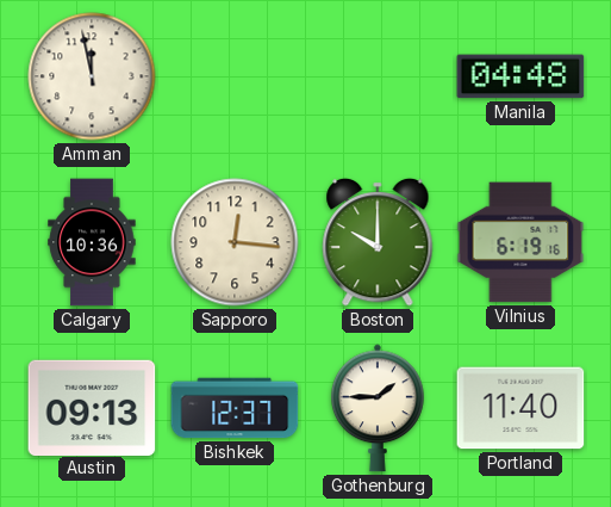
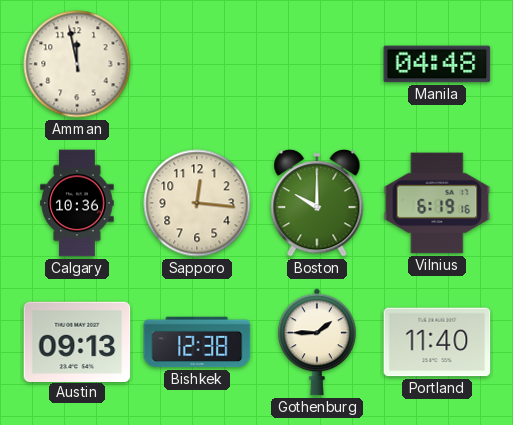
Bishkek: 12:37 -> 12:38
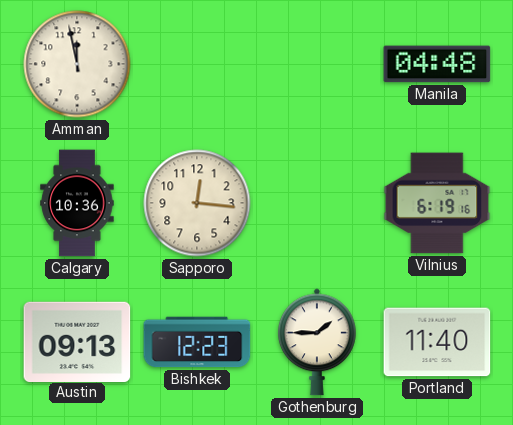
Boston: 10:00 -> none
Bishkek: 12:38 -> 12:23
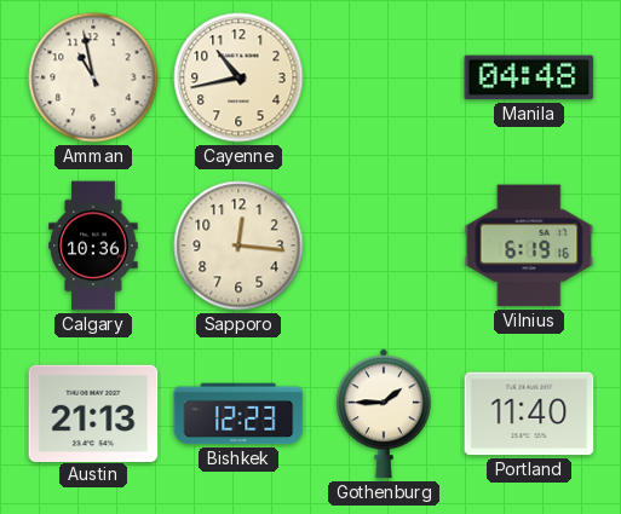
Amman: 11:58 -> 10:58
Cayenne: none -> 10:43
Austin: 09:13 -> 21:13
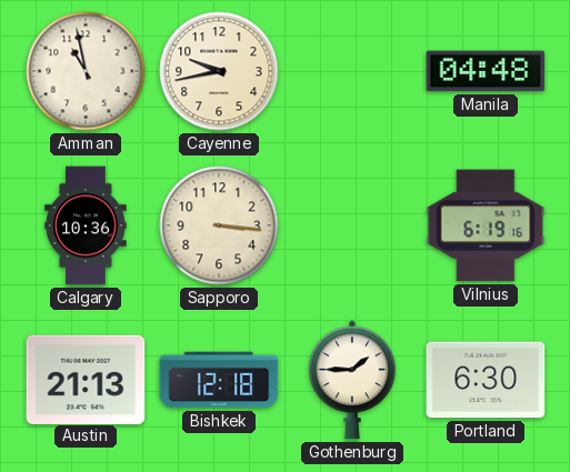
Cayenne: 10:43 -> 9:43
Sapporo: 12:16 -> 3:16
Bishkek: 12:23 -> 12:18
Portland: 11:40 -> 6:30
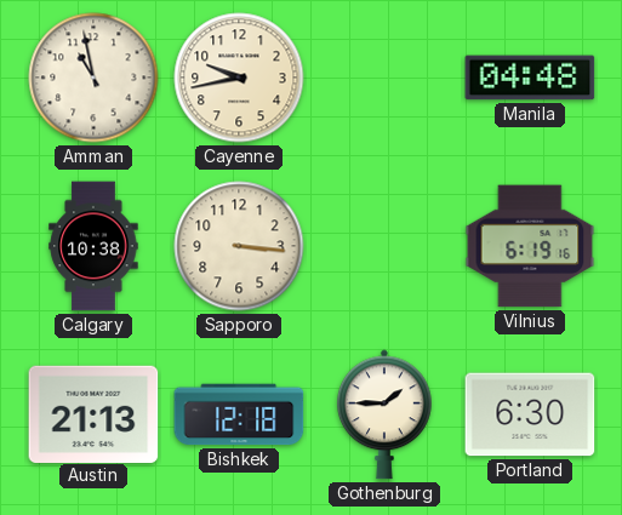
Calgary: 10:36 -> 10:38
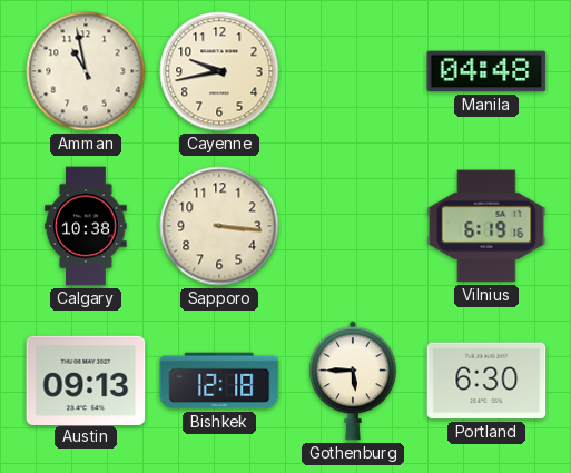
Austin: 21:13 -> 09:13
Gothenburg: 1:45 -> 5:45
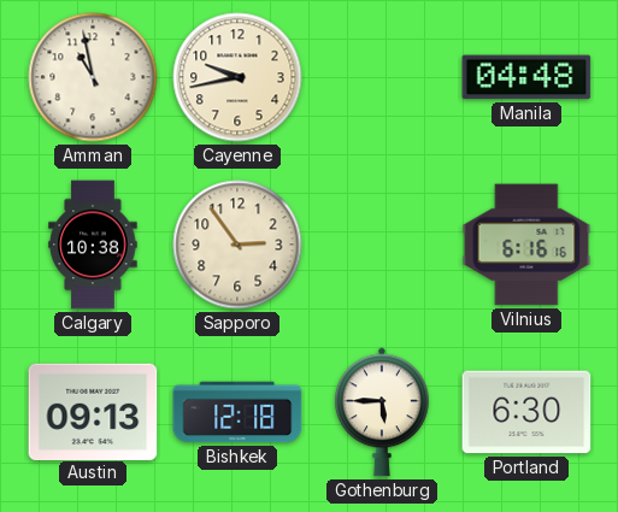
Sapporo: 3:16 -> 2:54
Vilnius: 6:19 -> 6:16
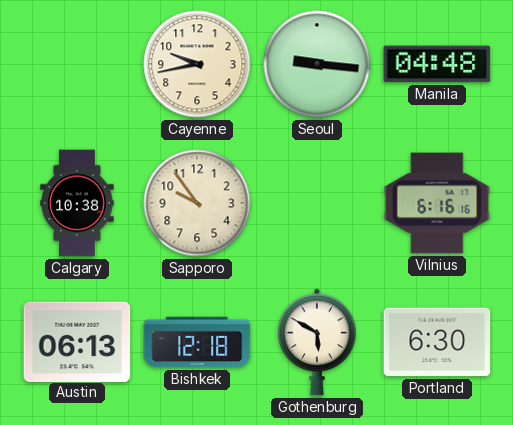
Amman: 10:58 -> none
Seoul: none -> 9:16
Sapporo: 2:54 -> 9:54
Austin: 09:13 -> 06:13
Gothenburg: 5:45 -> 5:50
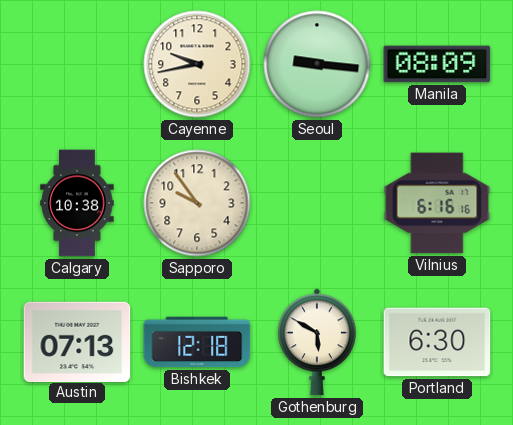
Manila: 04:48 -> 08:09
Austin: 06:13 -> 07:13
